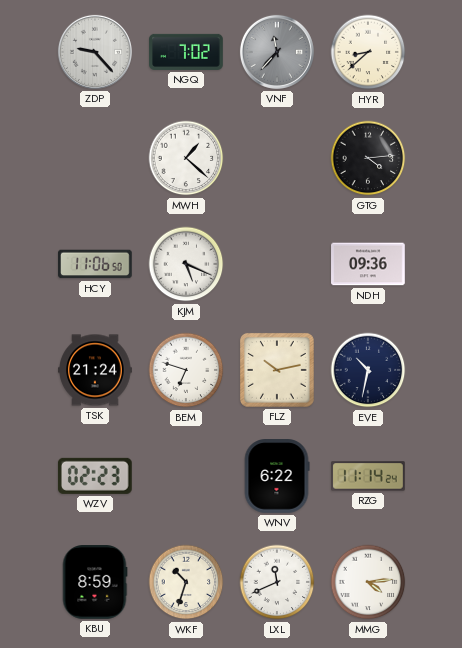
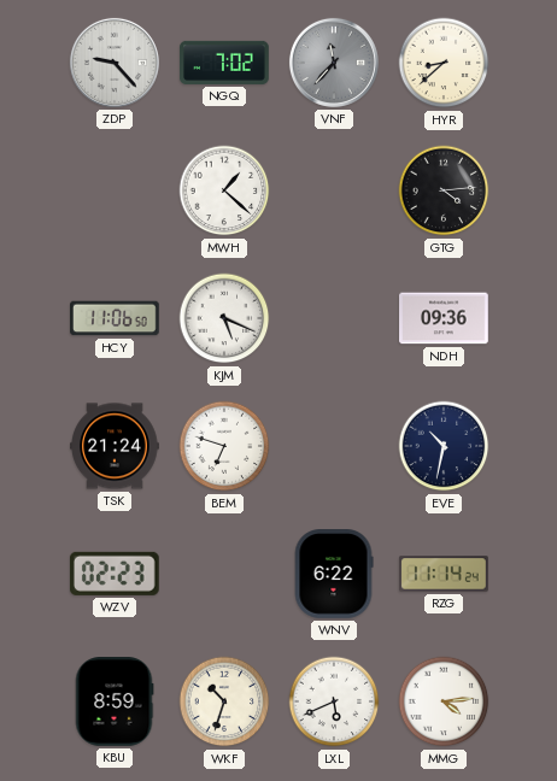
FLZ: 10:13 -> none
LXL: 11:41 -> 5:41
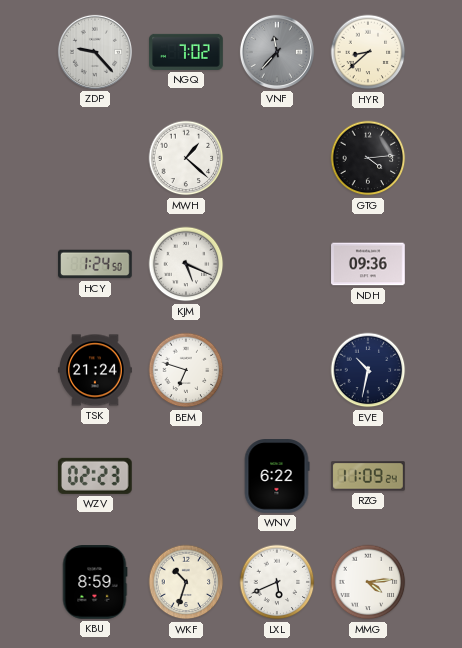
HCY: 11:06 -> 1:24
RZG: 11:14 -> 11:09
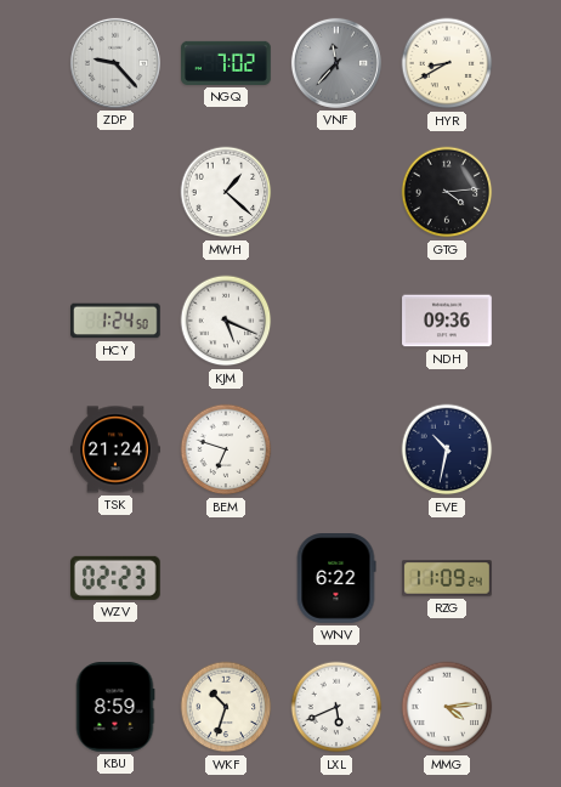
HYR: 8:38 -> 8:40
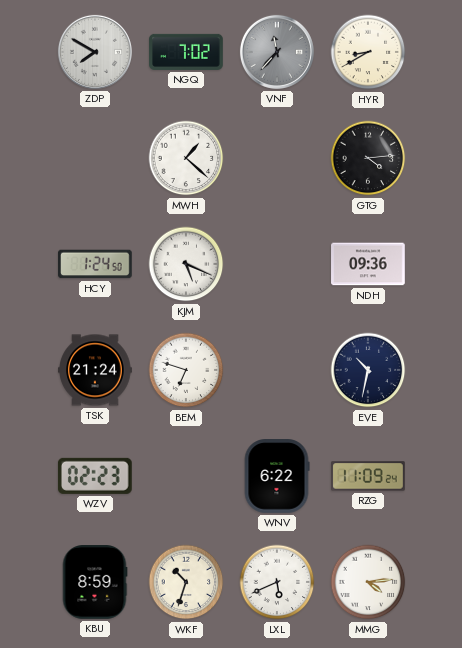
ZDP: 9:23 -> 7:50
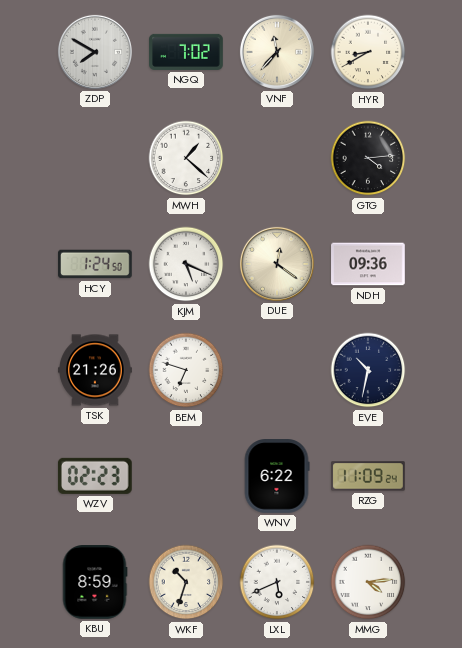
VNF dial: grey -> cream
DUE: none -> 12:21
TSK: 21:24 -> 21:26
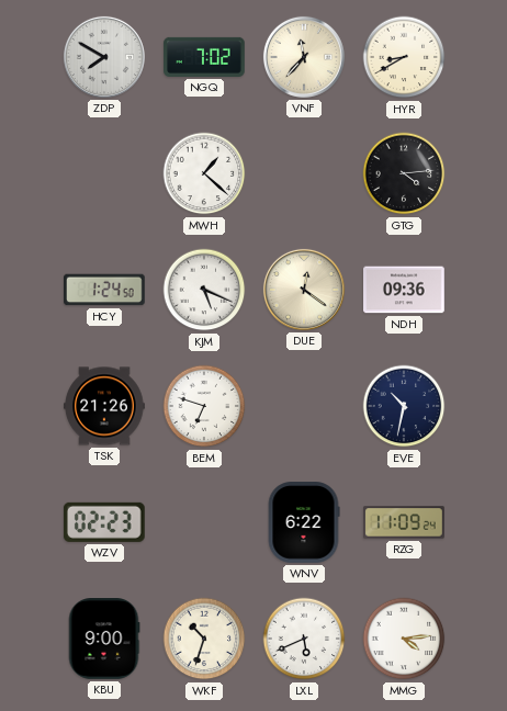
KBU: 8:59 -> 9:00
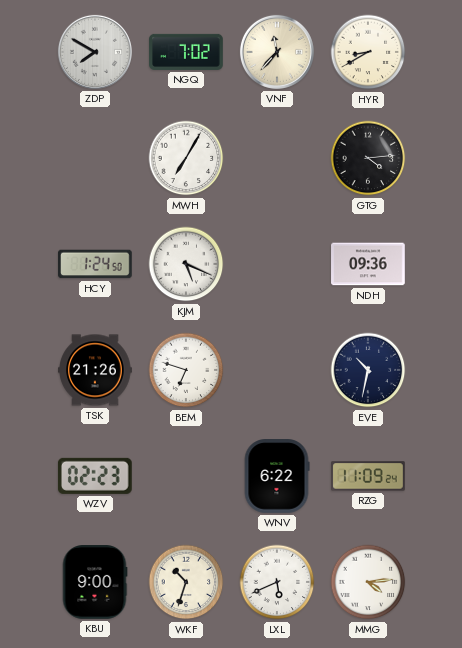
MWH: 1:22 -> 7:05
DUE: 12:21 -> none
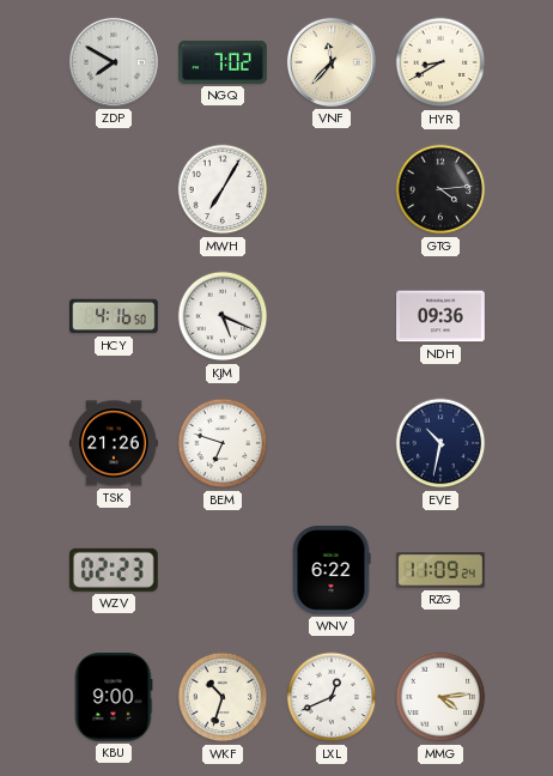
HCY: 1:24 -> 4:16
LXL: 5:41 -> 12:41
